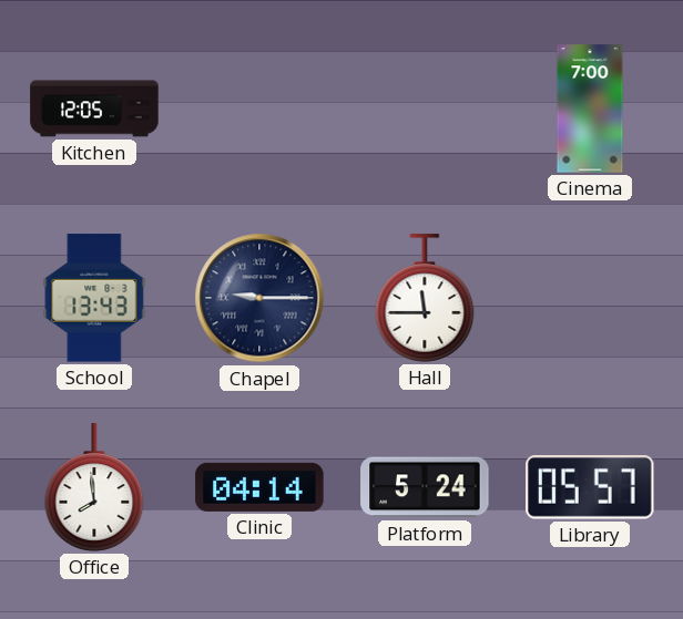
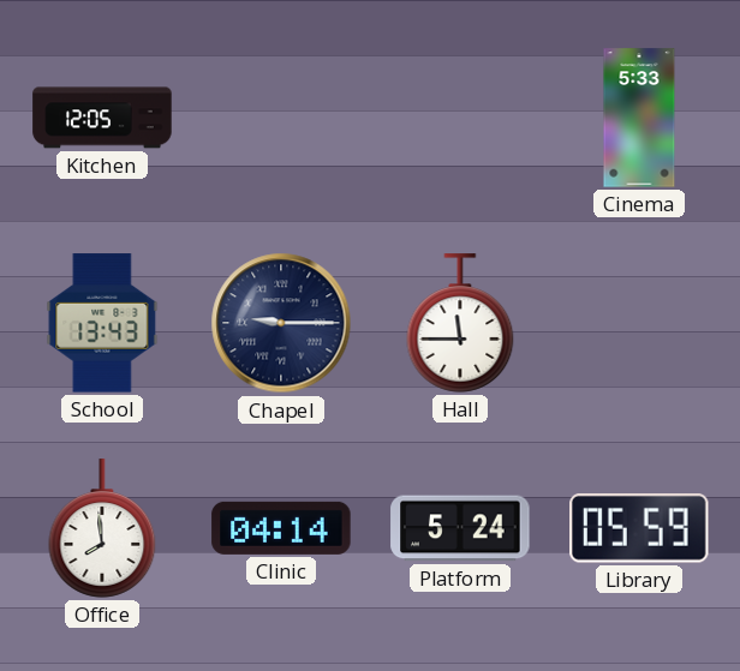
Cinema: 7:00 -> 5:33
Library: 05:57 -> 05:59
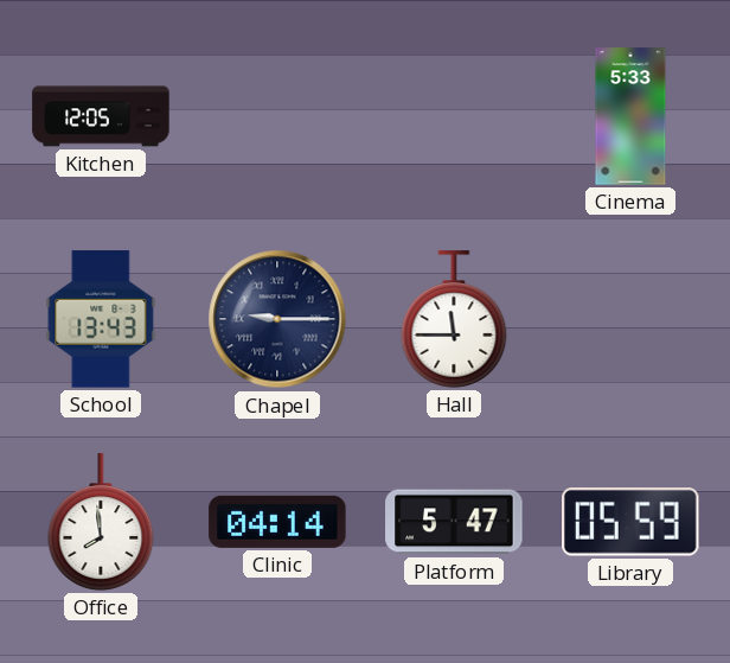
Platform: 5:24 -> 5:47
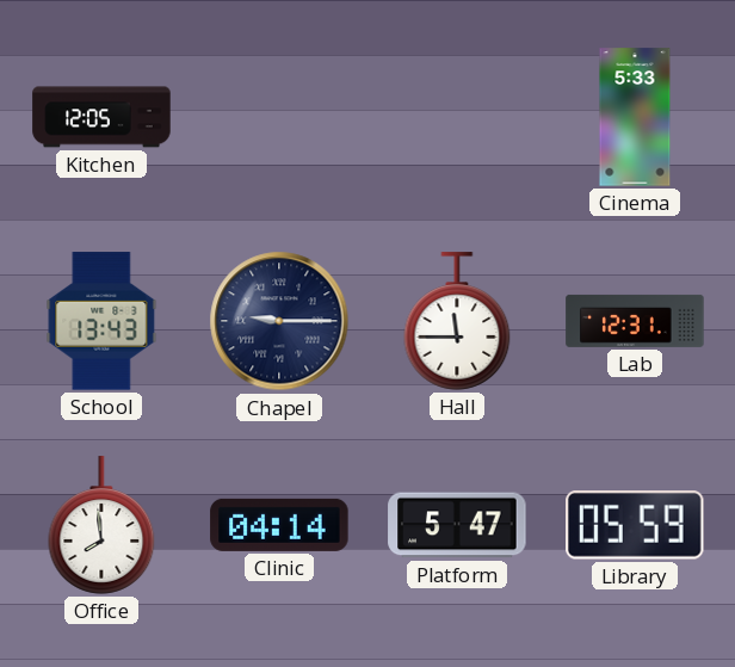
Lab: none -> 12:31
